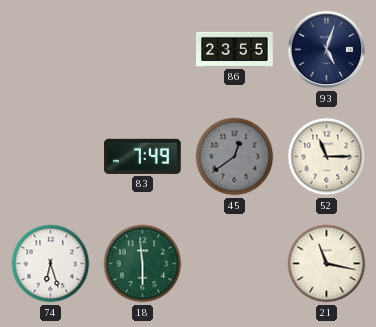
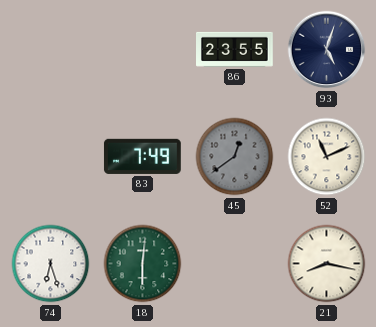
52: 11:15 -> 11:11
18: 5:59 -> 6:01
21: 11:17 -> 8:17
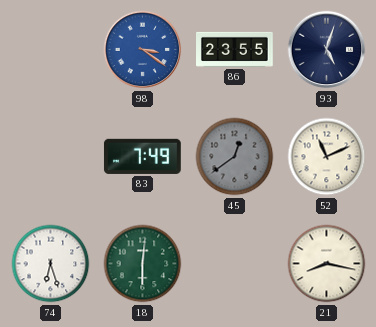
98: none -> 3:21
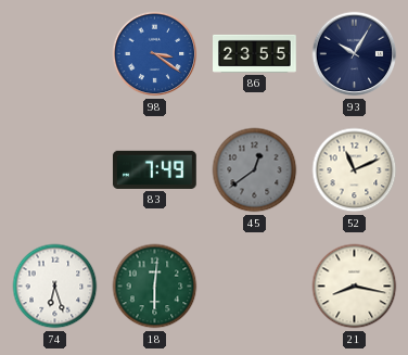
93: 5:03 -> 10:05
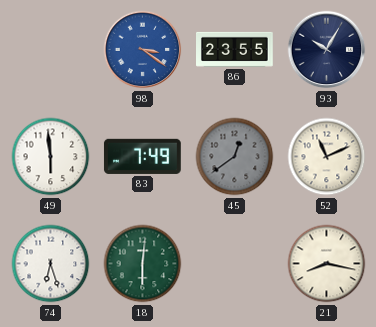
49: none -> 5:59
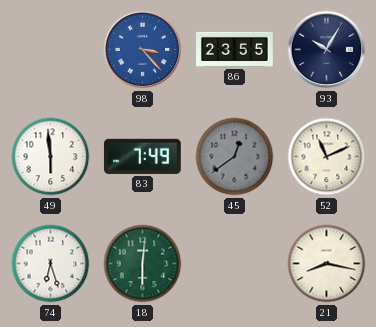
98: 3:21 -> 3:23
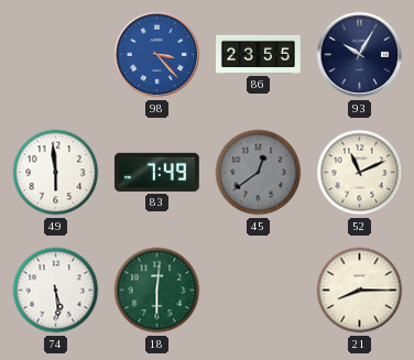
74: 6:27 -> 5:29
21: 8:17 -> 8:15
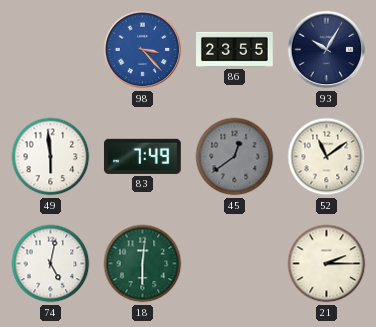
52: 11:11 -> 11:09
74: 5:29 -> 5:02
21: 8:15 -> 2:15
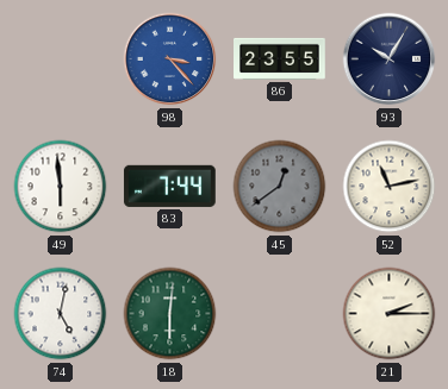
83: 7:49 -> 7:44
52: 11:09 -> 11:13
